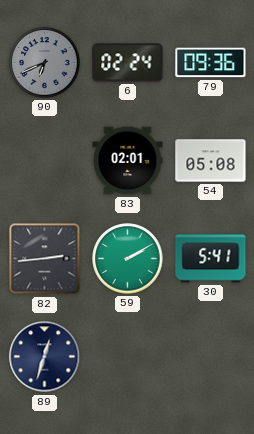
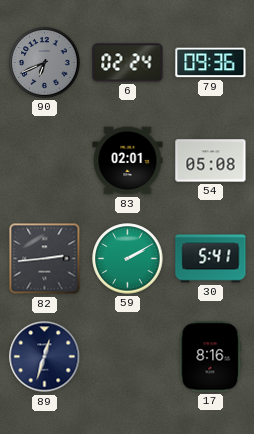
17: none -> 8:16
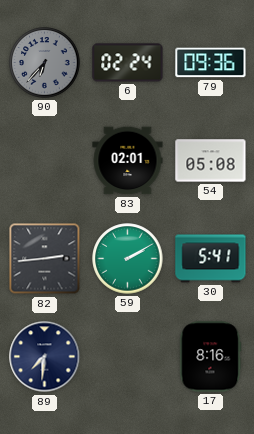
90: 6:41 -> 6:37
89: 12:33 -> 7:31
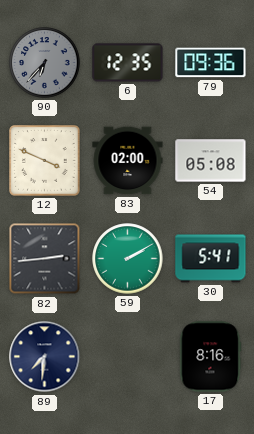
6: 02:24 -> 12:35
12: none -> 3:49
83: 02:01 -> 02:00
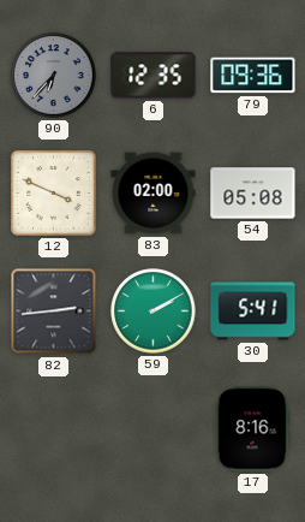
89: 7:31 -> none
